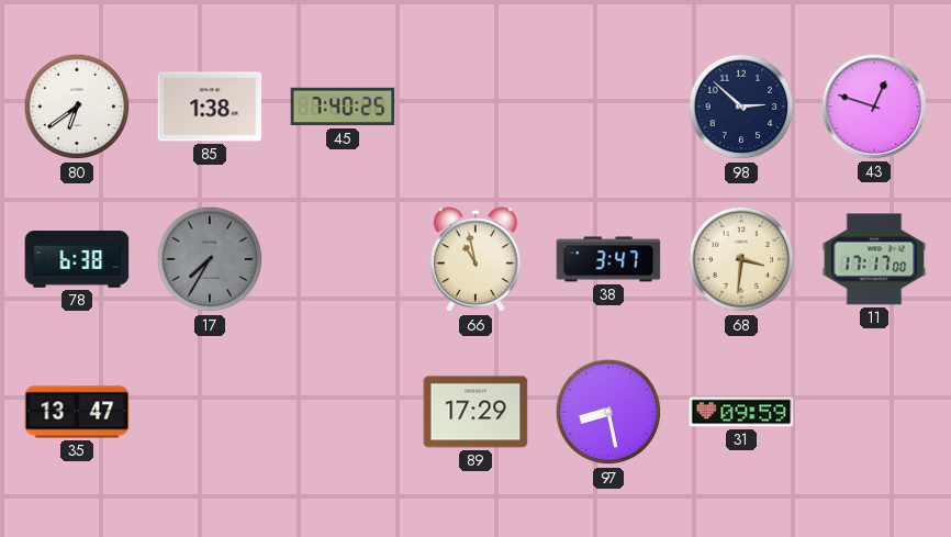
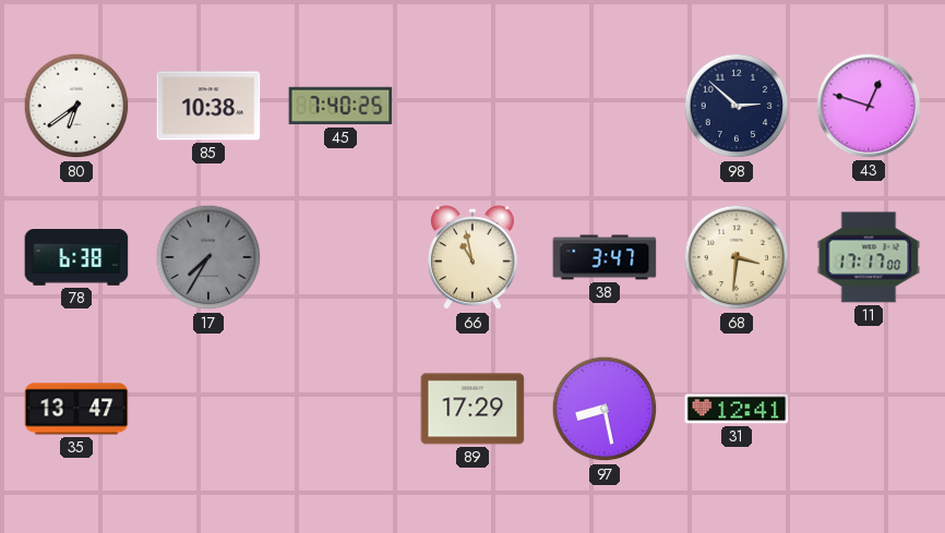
85: 1:38 -> 10:38
31: 09:59 -> 12:41
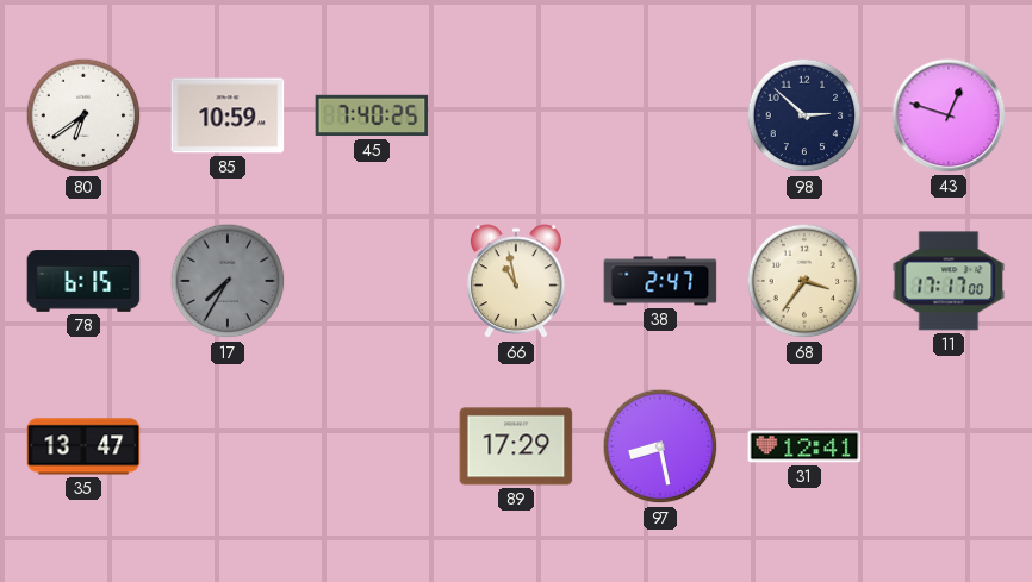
85: 10:38 -> 10:59
78: 6:38 -> 6:15
38: 3:47 -> 2:47
68: 3:31 -> 3:36
